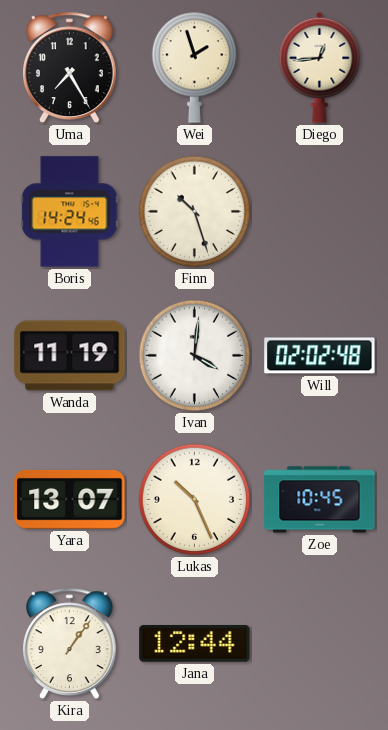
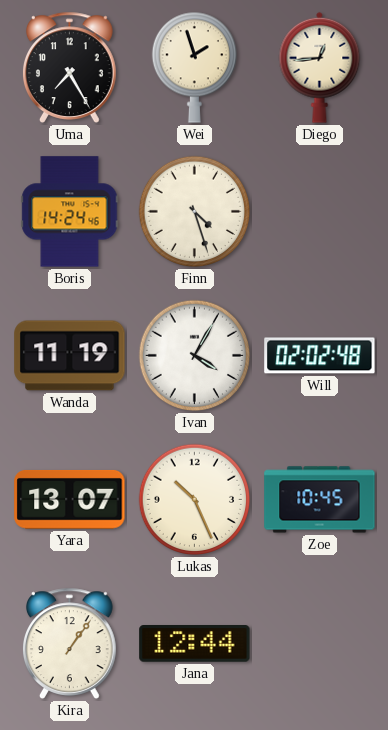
Finn: 10:27 -> 4:27
Ivan: 4:01 -> 4:05
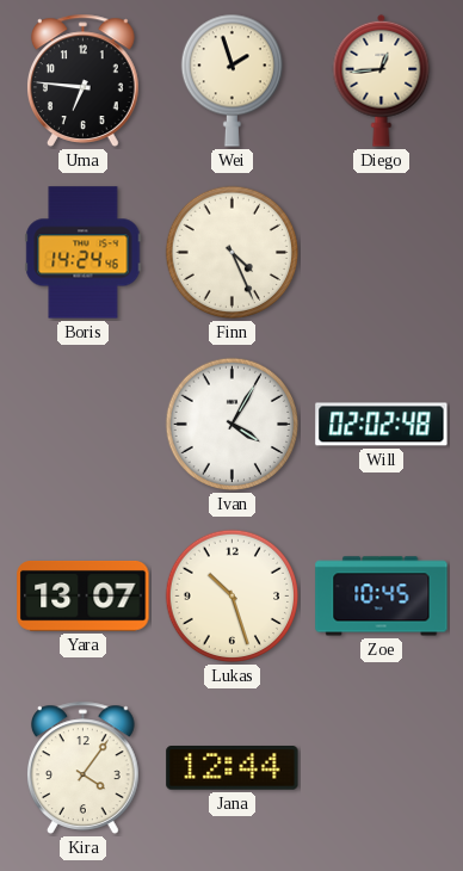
Uma: 7:25 -> 6:46
Finn: 4:27 -> 4:26
Wanda: 11:19 -> none
Lukas: 10:26 -> 10:27
Kira: 1:06 -> 4:06
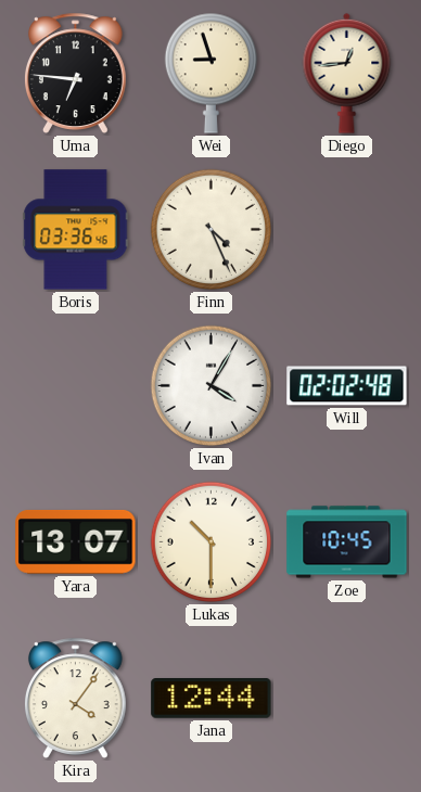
Wei: 1:57 -> 8:57
Boris: 14:24 -> 03:36
Lukas: 10:27 -> 10:30
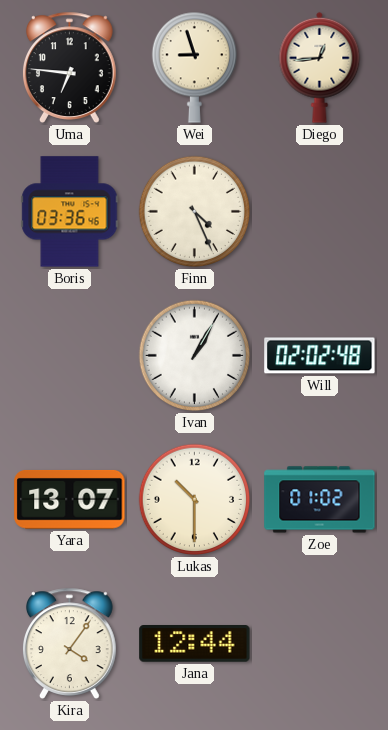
Ivan: 4:05 -> 1:05
Zoe: 10:45 -> 01:02
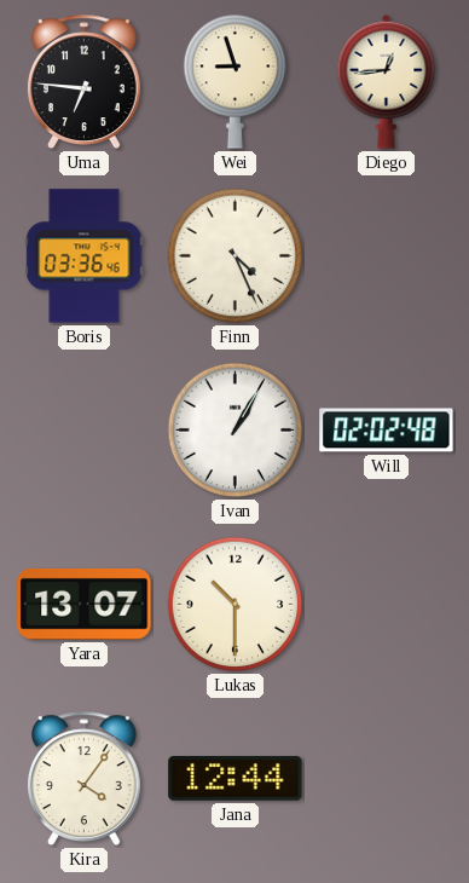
Zoe: 01:02 -> none
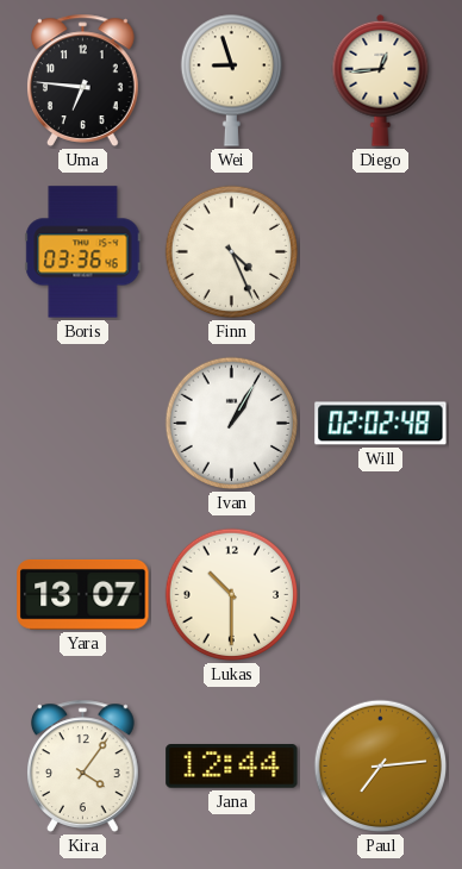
Paul: none -> 7:14
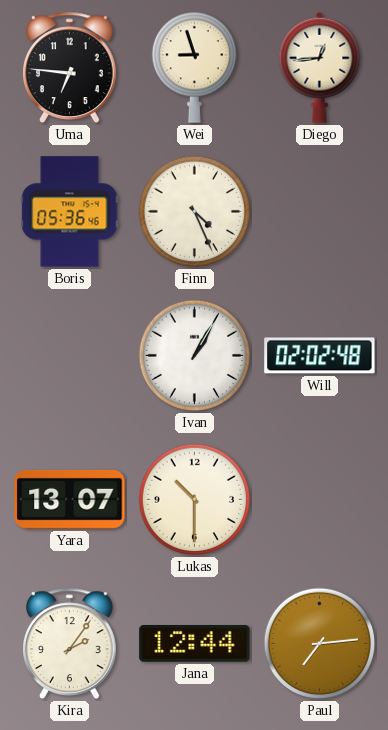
Boris: 03:36 -> 05:36
Kira: 4:06 -> 2:06
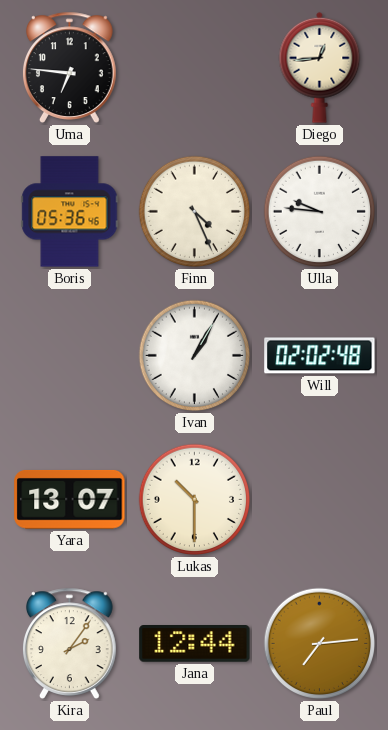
Wei: 8:57 -> none
Ulla: none -> 9:46
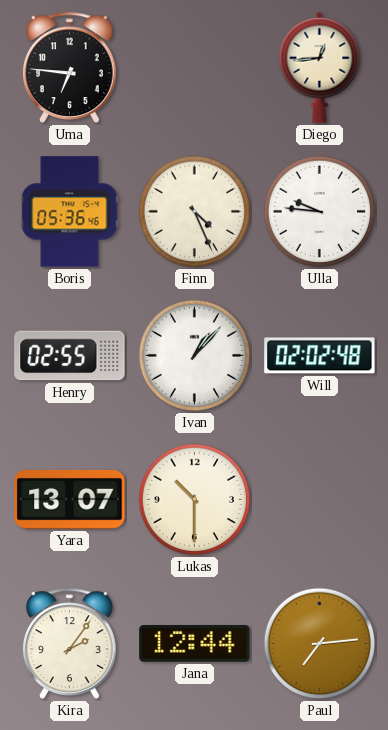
Henry: none -> 02:55
Ivan: 1:05 -> 1:07
